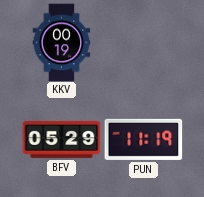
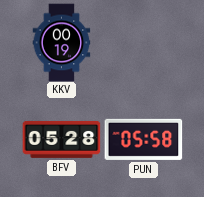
BFV: 05:29 -> 05:28
PUN: 11:19 -> 05:58
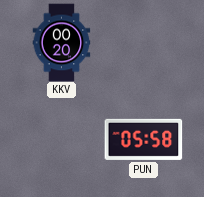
KKV: 00:19 -> 00:20
BFV: 05:28 -> none
